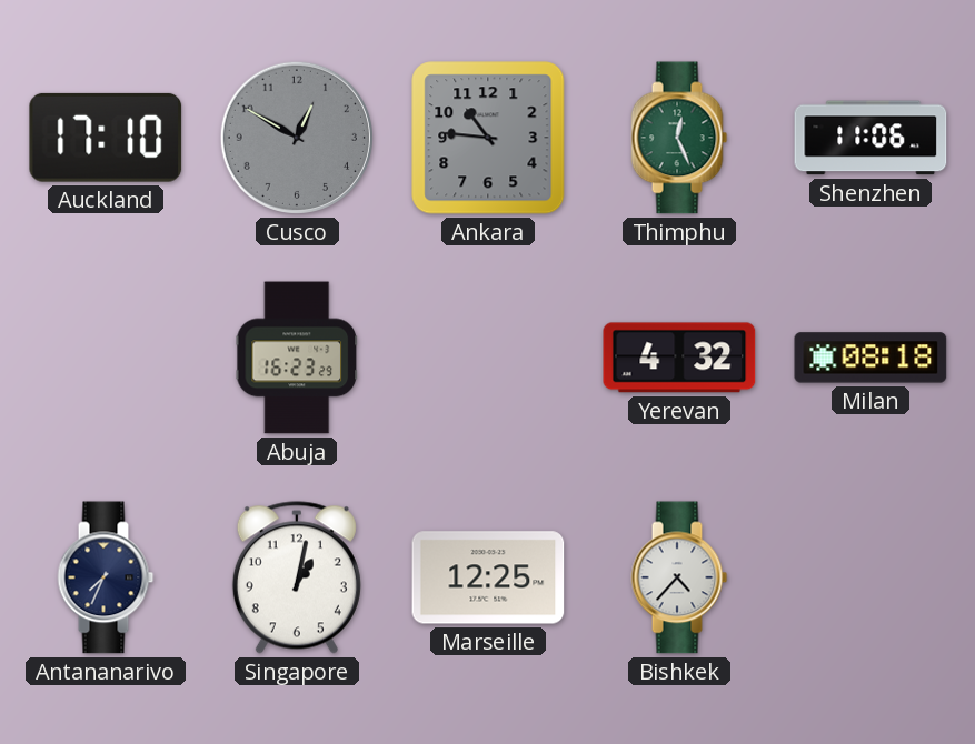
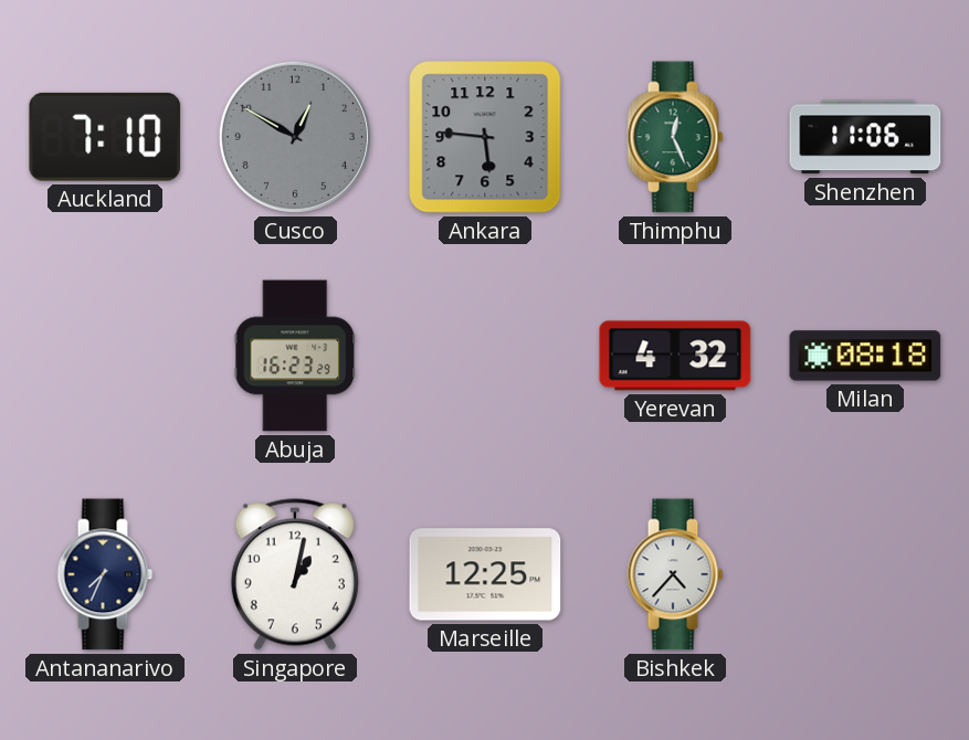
Auckland: 17:10 -> 7:10
Ankara: 10:46 -> 5:46
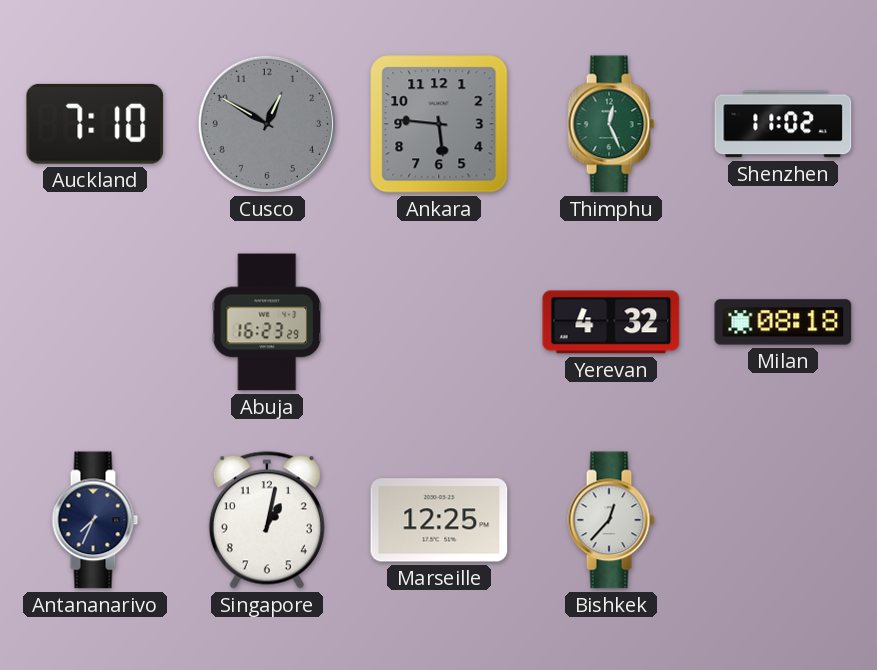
Shenzhen: 11:06 -> 11:02
Bishkek: 4:37 -> 12:37
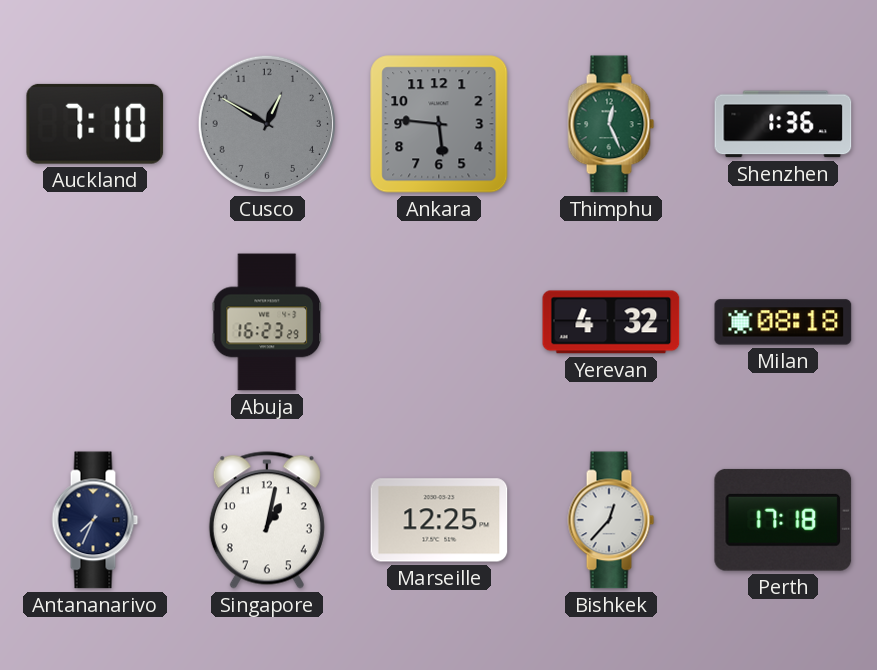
Shenzhen: 11:02 -> 1:36
Perth: none -> 17:18
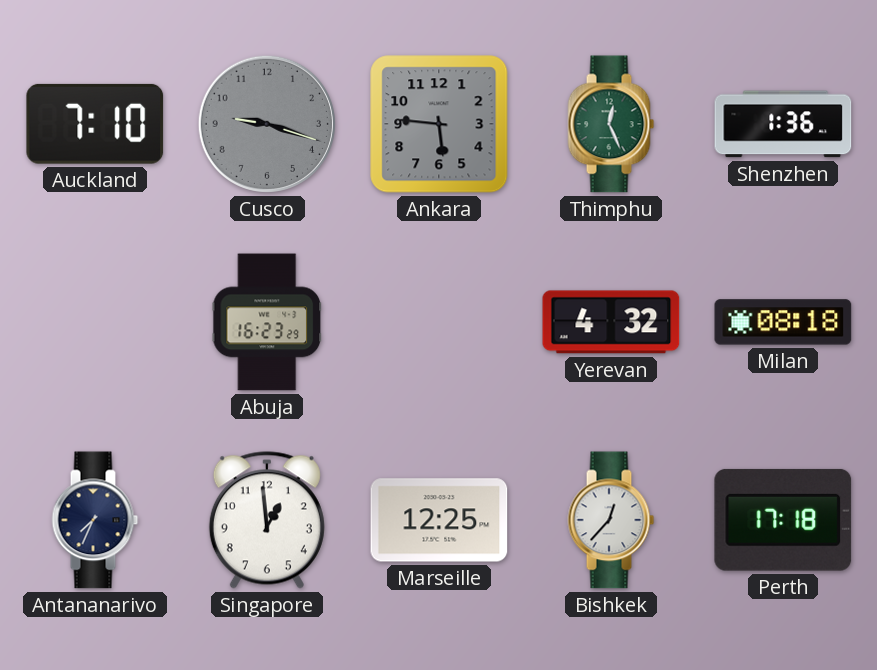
Cusco: 12:50 -> 9:18
Singapore: 1:02 -> 12:59
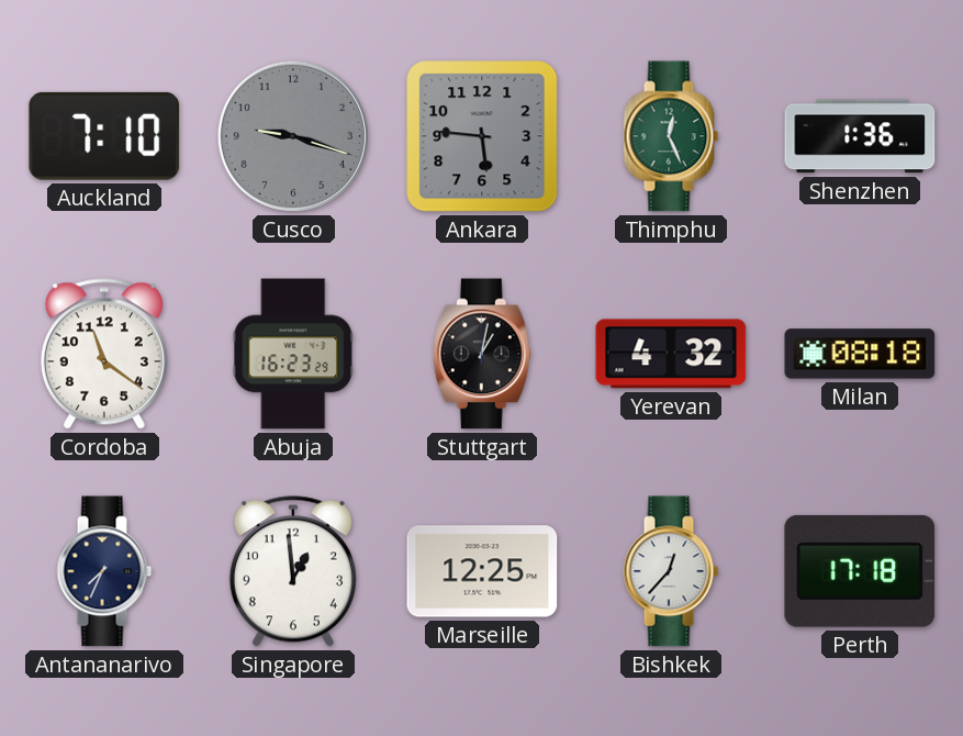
Cordoba: none -> 11:21
Stuttgart: none -> 1:02
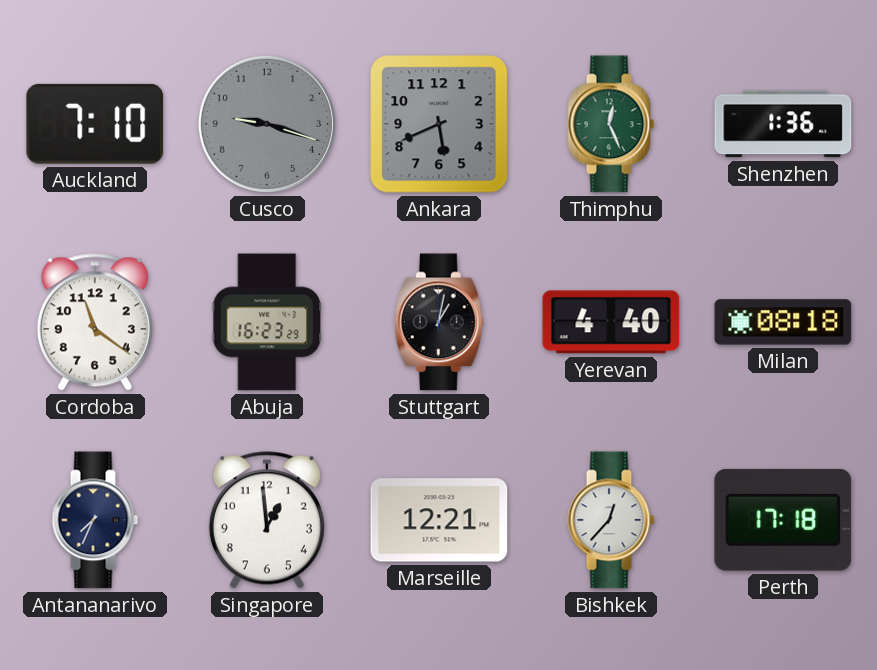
Ankara: 5:46 -> 5:41
Yerevan: 4:32 -> 4:40
Marseille: 12:25 -> 12:21
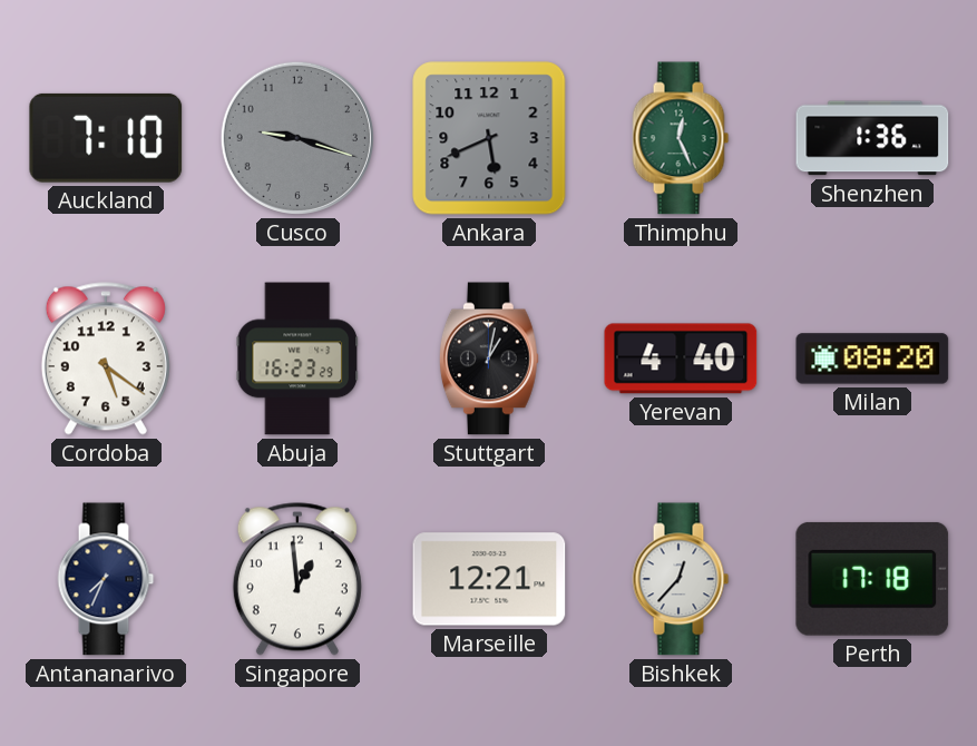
Cordoba: 11:21 -> 5:21
Milan: 08:18 -> 08:20
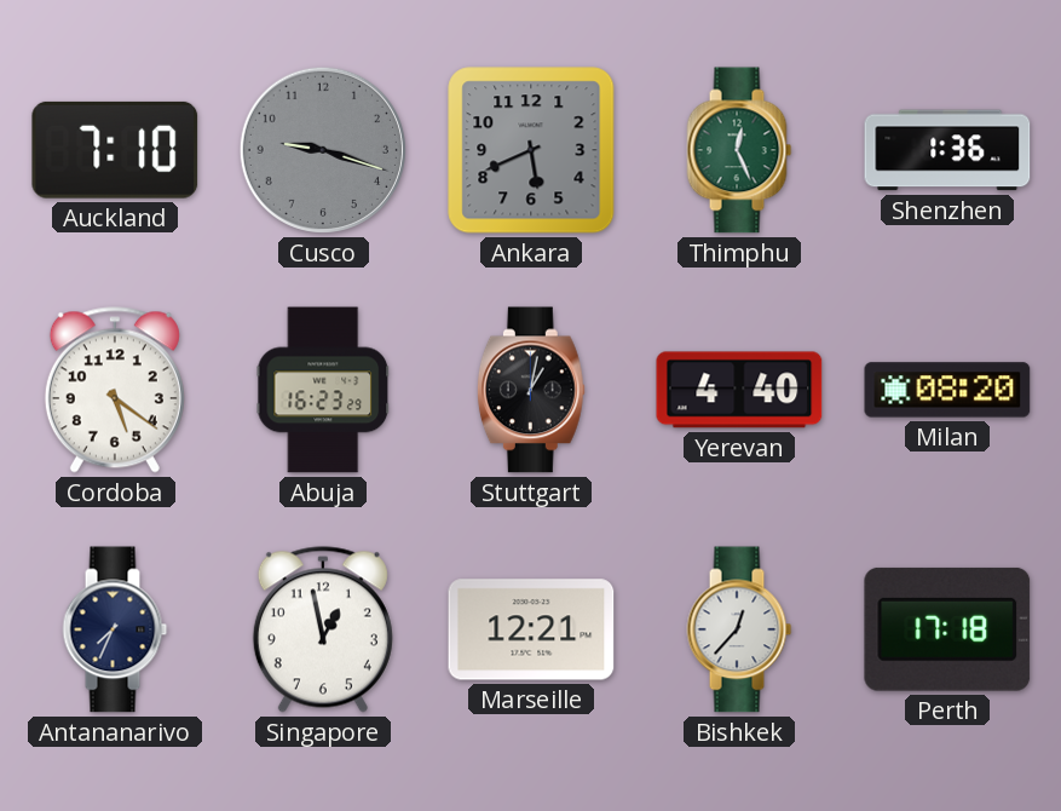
Singapore: 12:59 -> 12:58
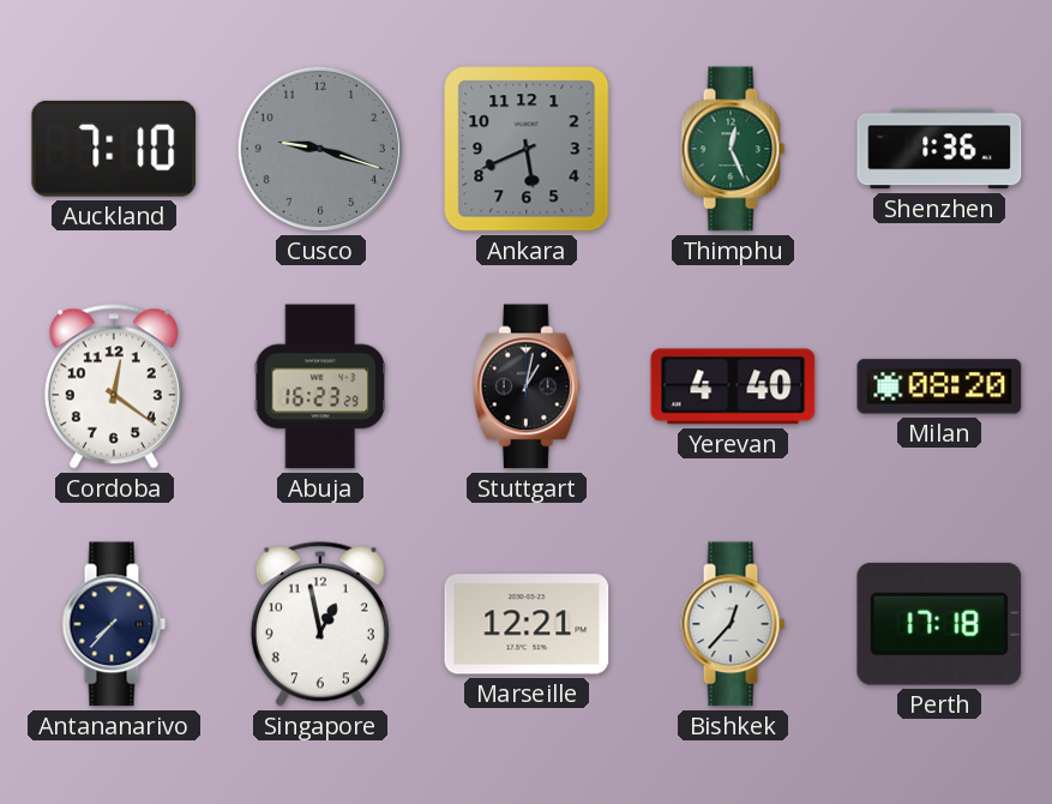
Cordoba: 5:21 -> 12:21
Antananarivo: 7:34 -> 7:37
